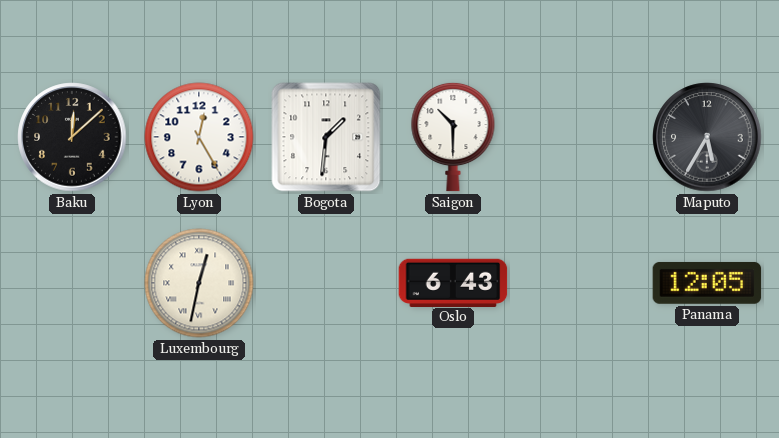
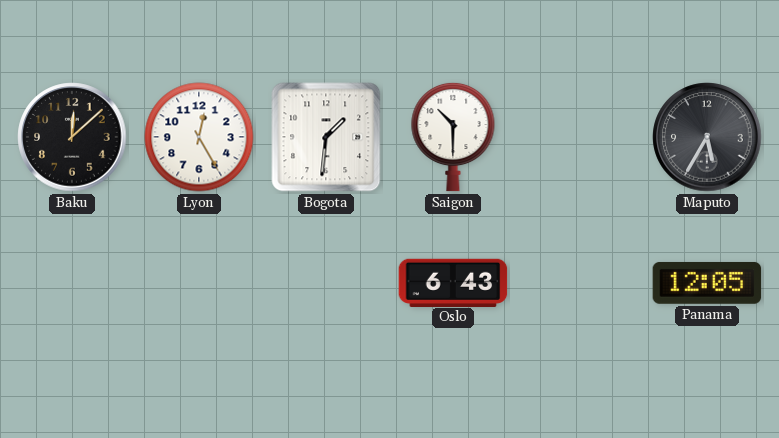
Luxembourg: 12:32 -> none
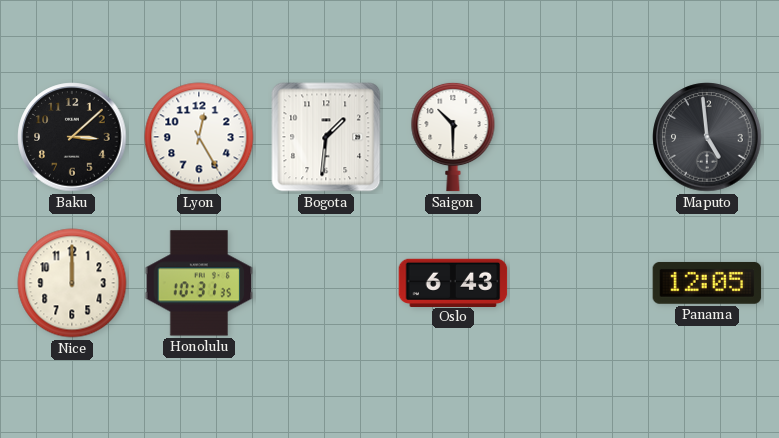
Baku: 12:08 -> 3:08
Maputo: 5:35 -> 4:59
Nice: none -> 12:00
Honolulu: none -> 10:31
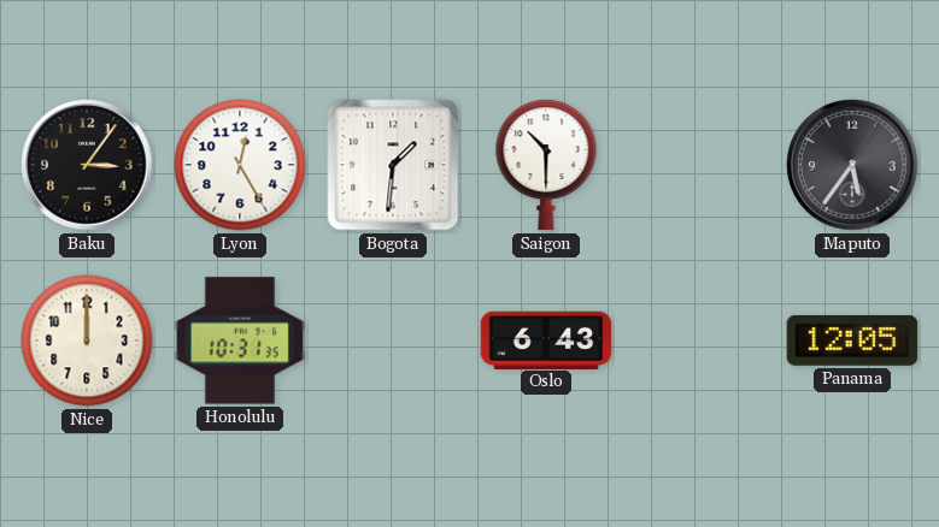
Baku: 3:08 -> 3:06
Maputo: 4:59 -> 5:36
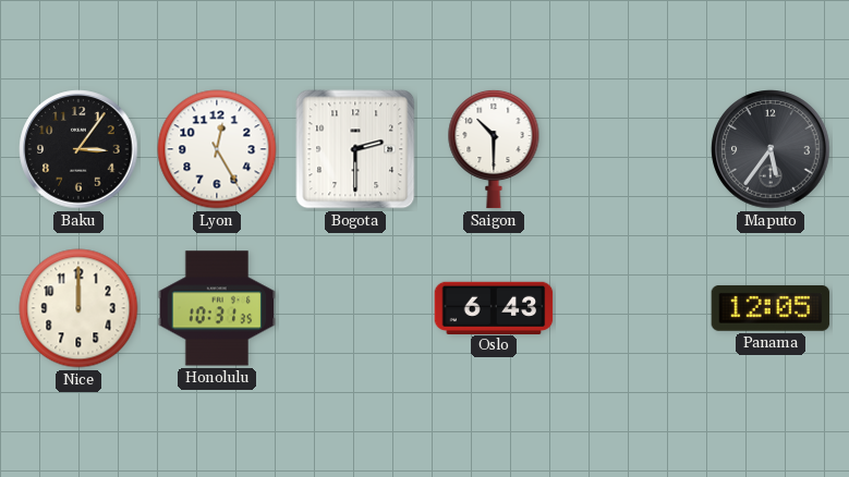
Bogota: 1:31 -> 2:30
